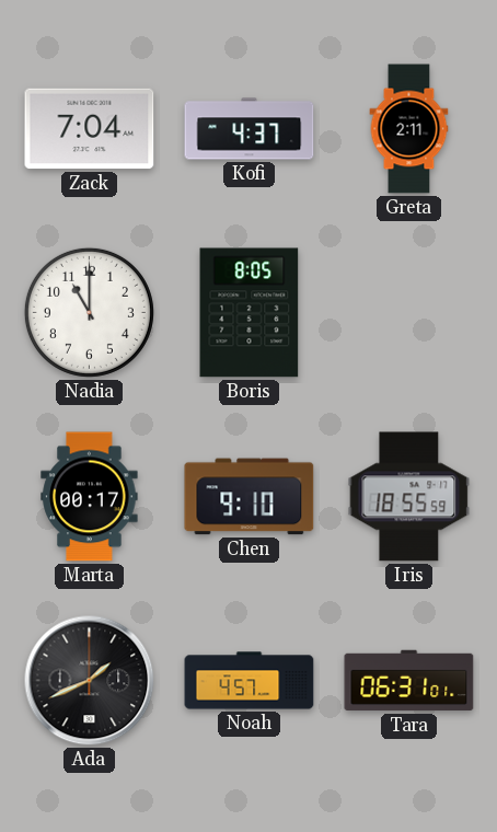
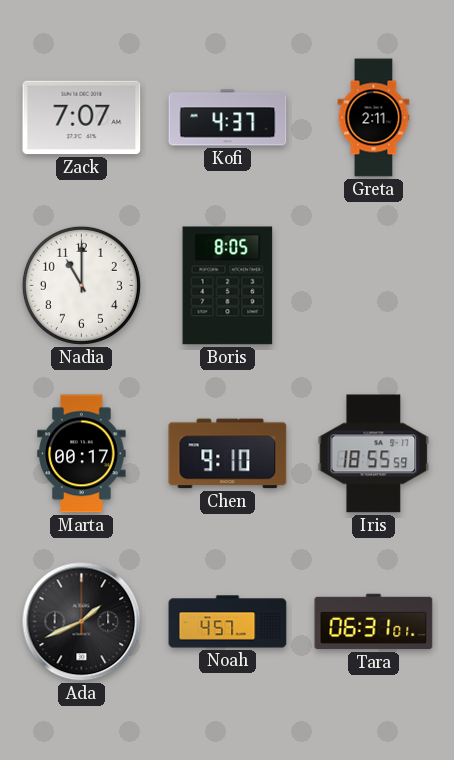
Zack: 7:04 -> 7:07
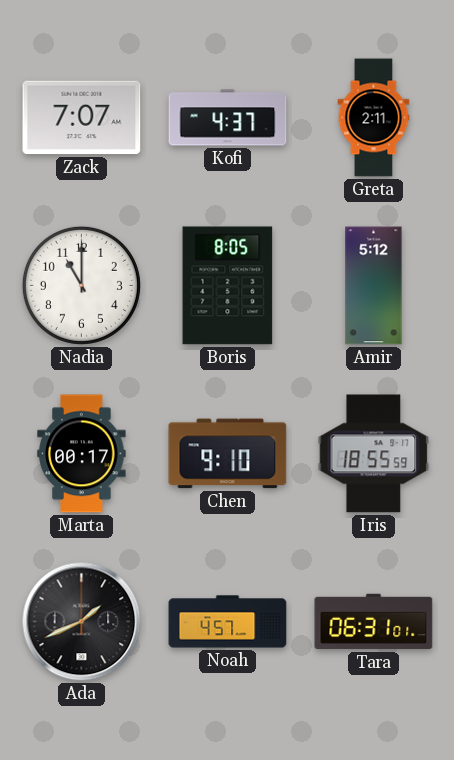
Amir: none -> 5:12
